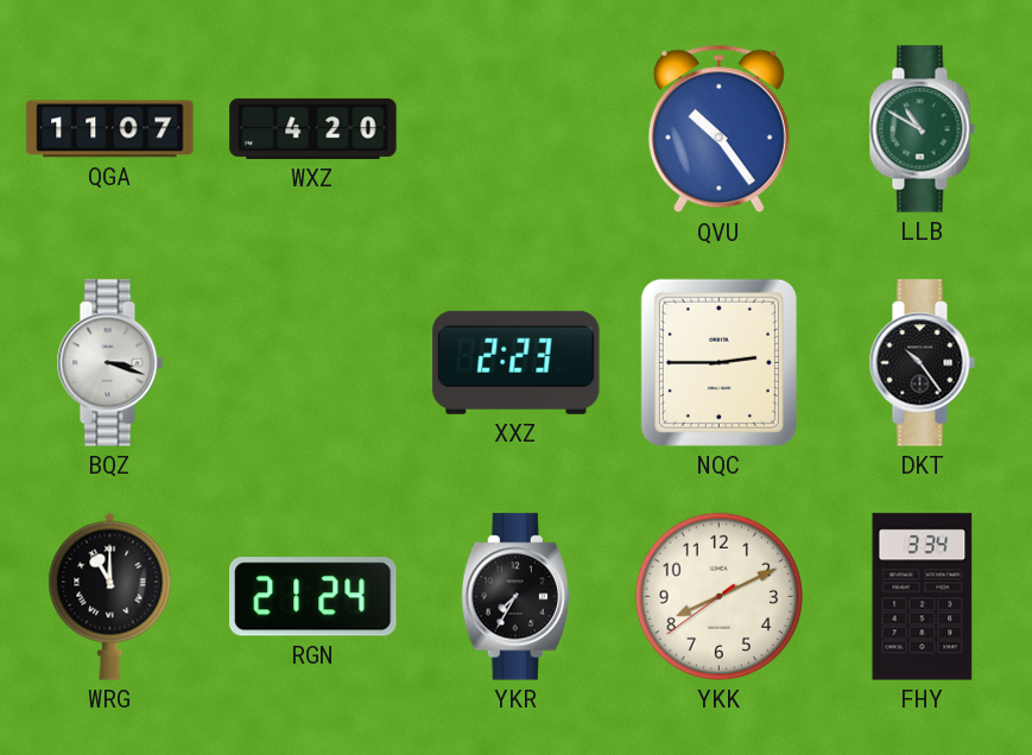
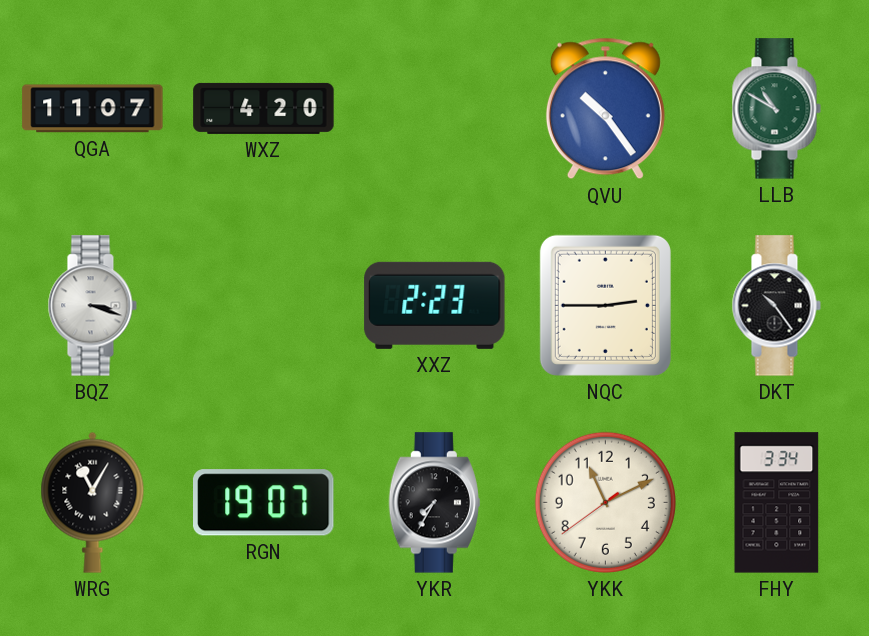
WRG: 11:00 -> 11:05
RGN: 21:24 -> 19:07
YKK: 8:10 -> 11:10
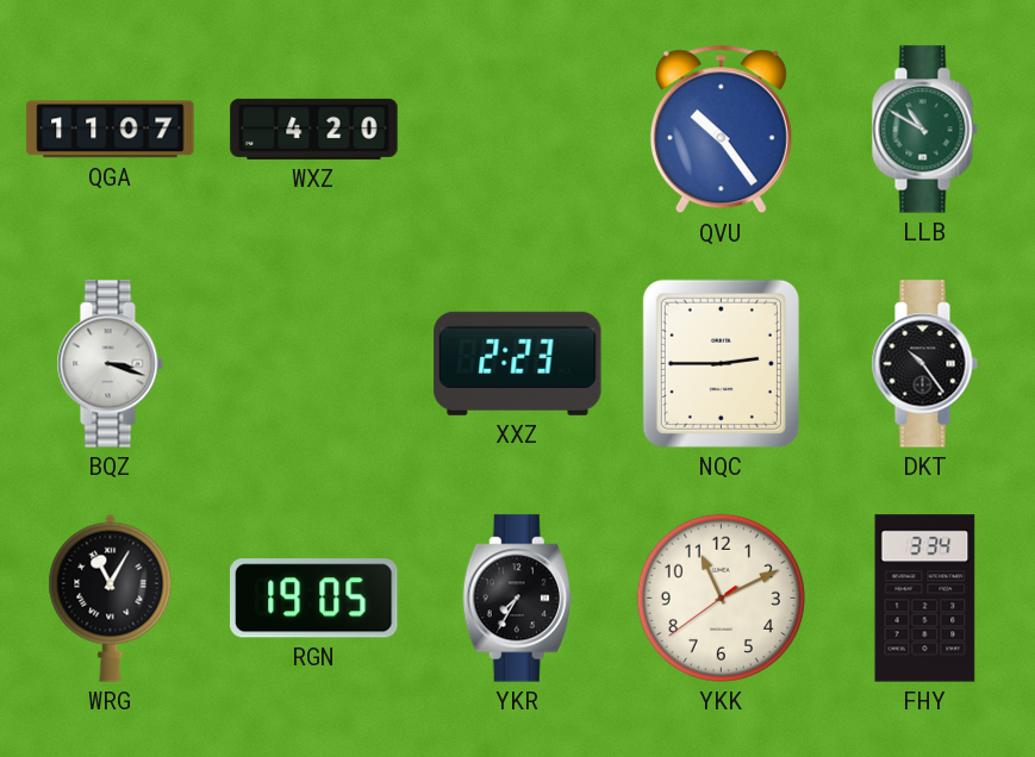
RGN: 19:07 -> 19:05
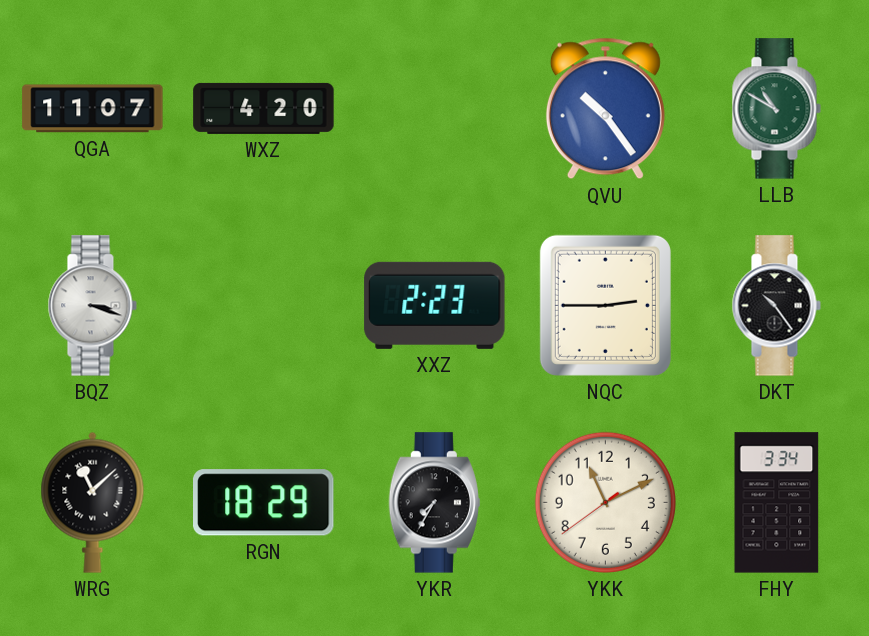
WRG: 11:05 -> 11:08
RGN: 19:05 -> 18:29
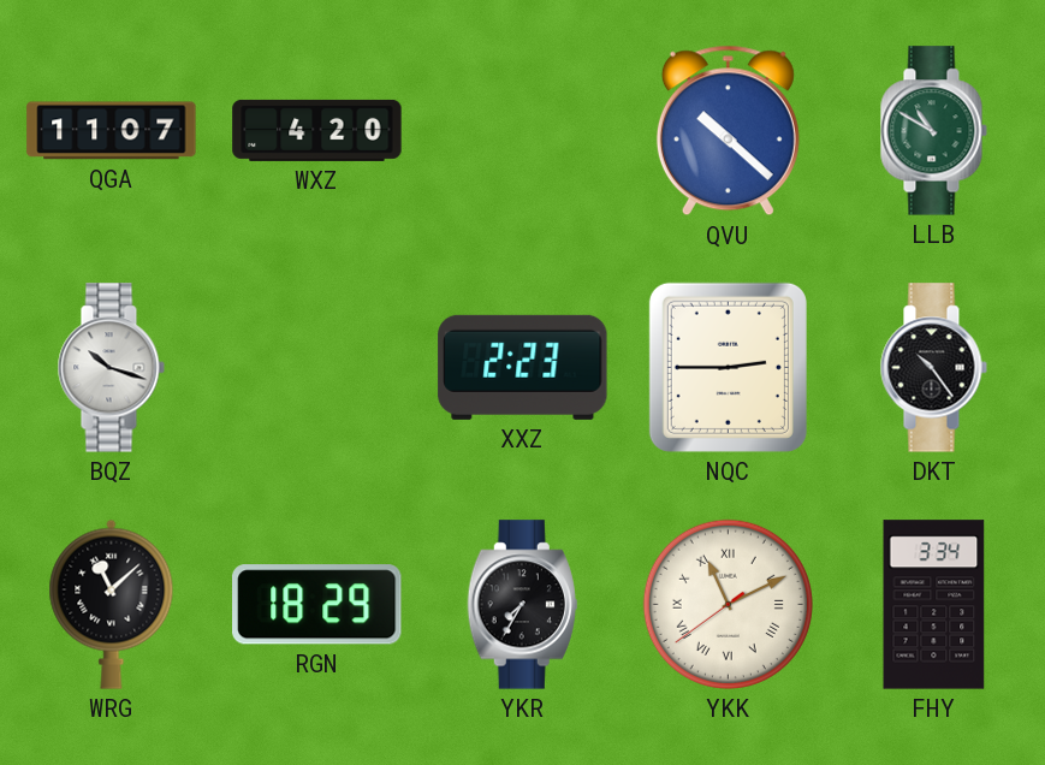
QVU: 10:24 -> 10:22
BQZ: 3:18 -> 10:18
YKK numerals: Arabic -> Roman
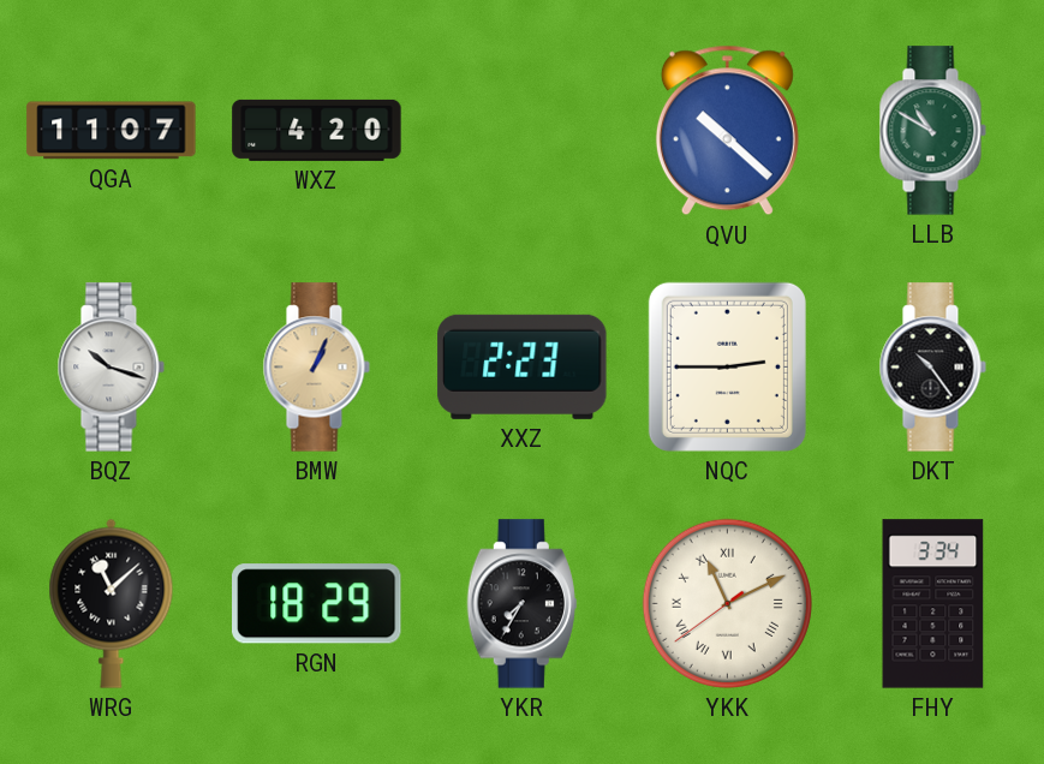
BMW: none -> 1:04
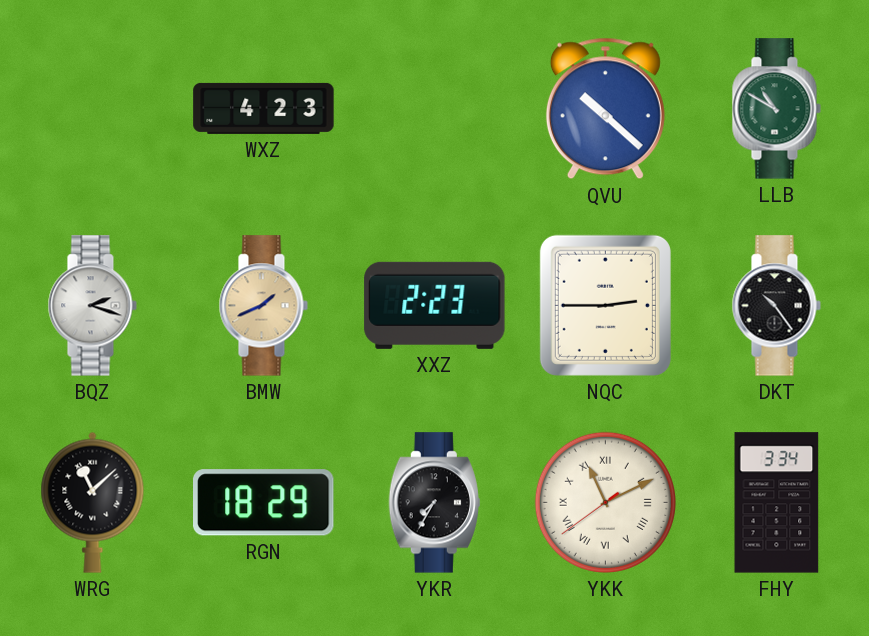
QGA: 11:07 -> none
WXZ: 4:20 -> 4:23
BQZ: 10:18 -> 2:18
BMW: 1:04 -> 1:41
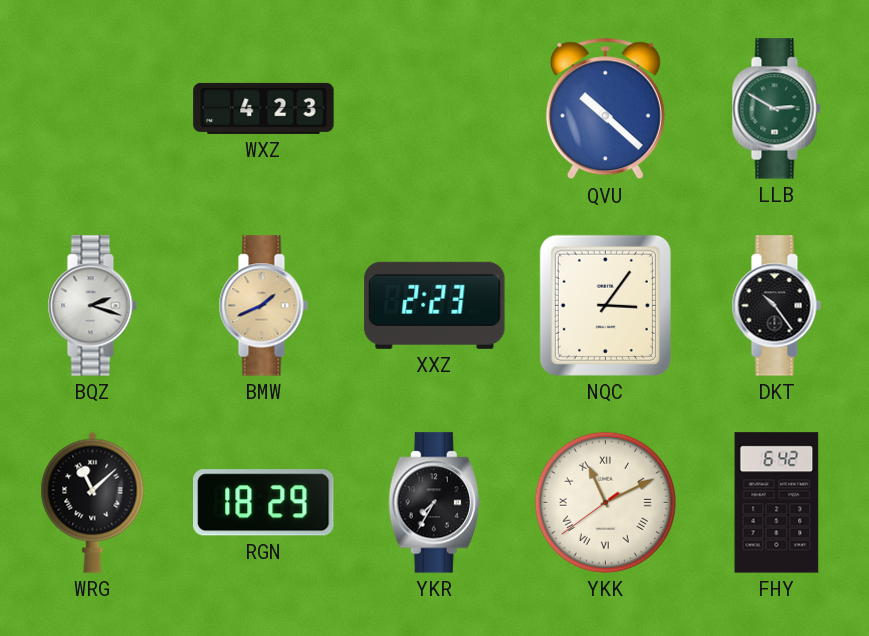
LLB: 10:50 -> 2:50
NQC: 2:45 -> 3:06
FHY: 3:34 -> 6:42
